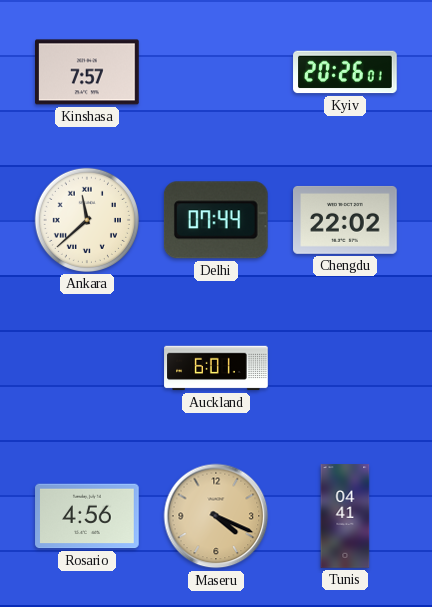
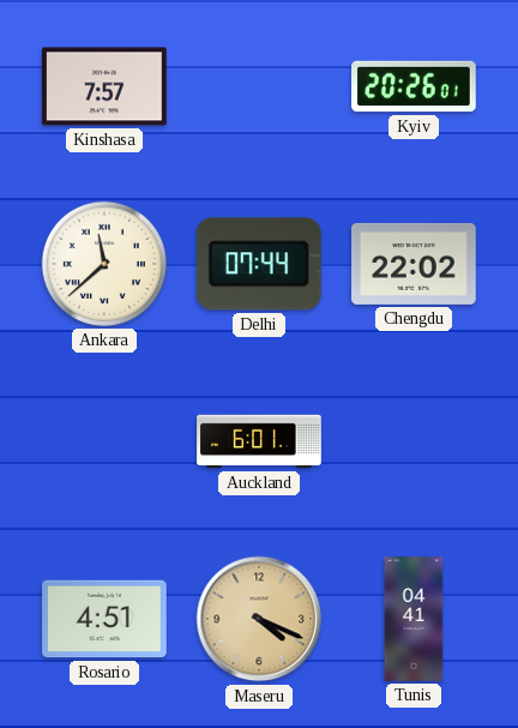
Rosario: 4:56 -> 4:51
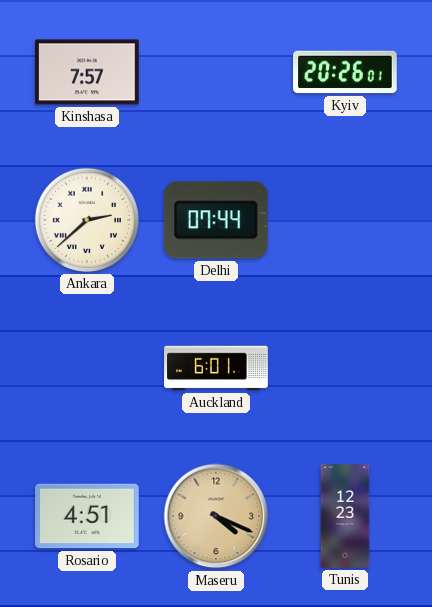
Ankara: 11:38 -> 2:38
Chengdu: 22:02 -> none
Tunis: 04:41 -> 12:23
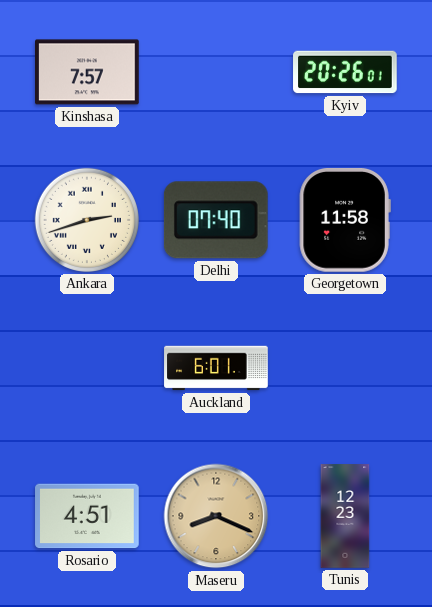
Ankara: 2:38 -> 2:42
Delhi: 07:44 -> 07:40
Georgetown: none -> 11:58
Maseru: 4:19 -> 8:19
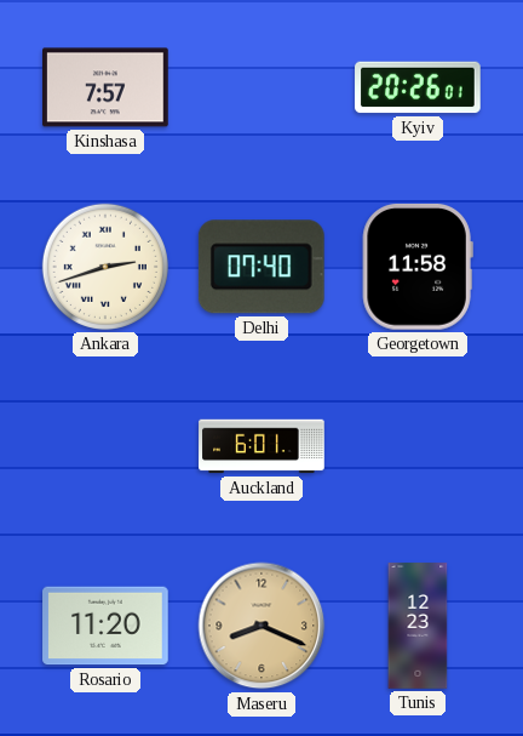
Rosario: 4:51 -> 11:20
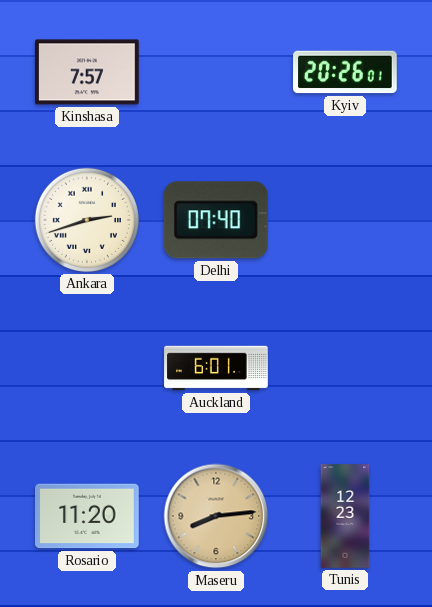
Georgetown: 11:58 -> none
Maseru: 8:19 -> 8:14
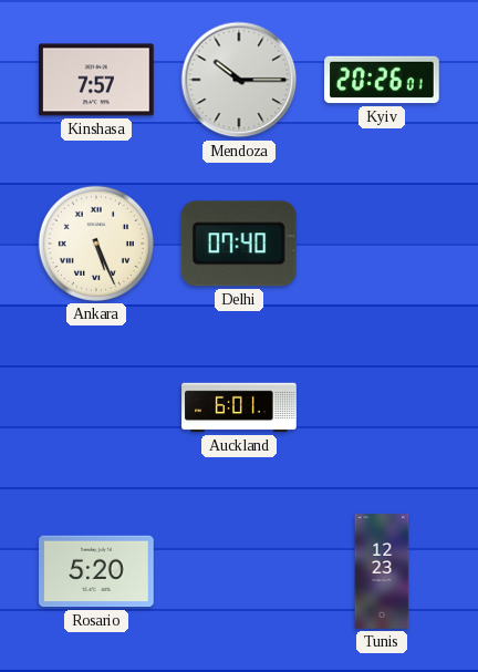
Mendoza: none -> 10:15
Ankara: 2:42 -> 5:26
Rosario: 11:20 -> 5:20
Maseru: 8:14 -> none
